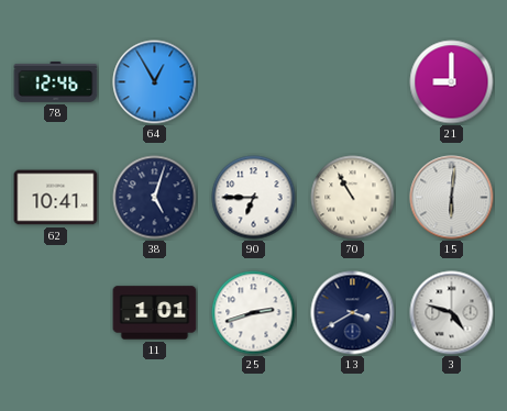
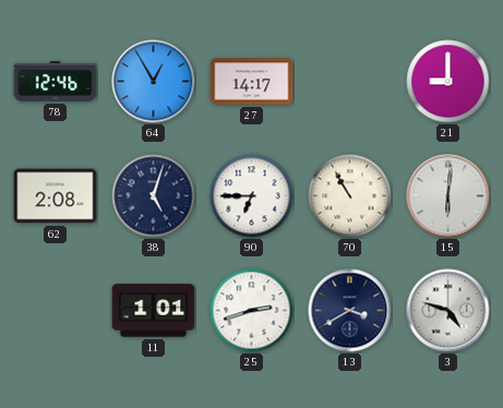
27: none -> 14:17
62: 10:41 -> 2:08
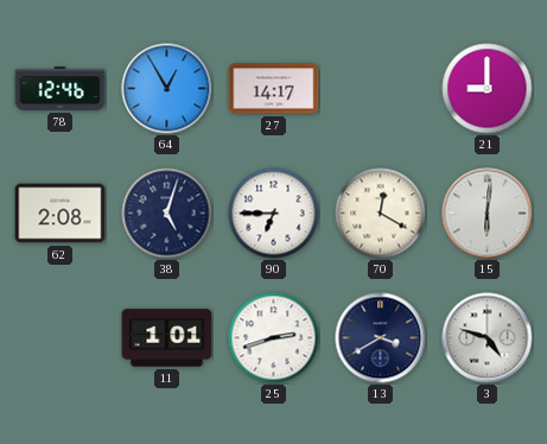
70: 10:55 -> 12:20
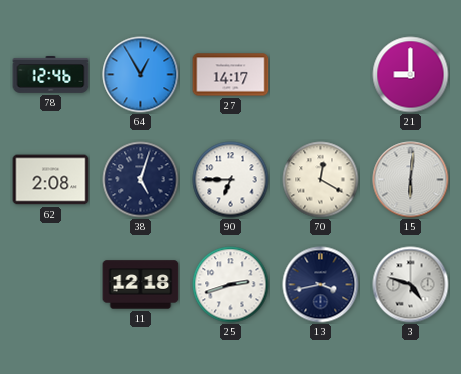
11: 1:01 -> 12:18
13: 3:40 -> 3:43
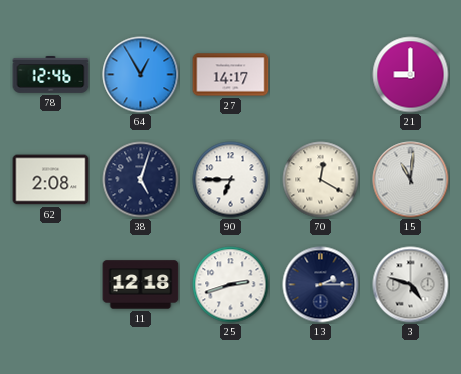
15: 6:01 -> 11:01
13: 3:43 -> 2:15
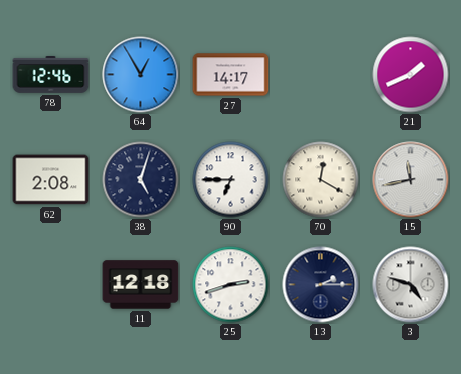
21: 9:00 -> 1:41
15: 11:01 -> 11:43
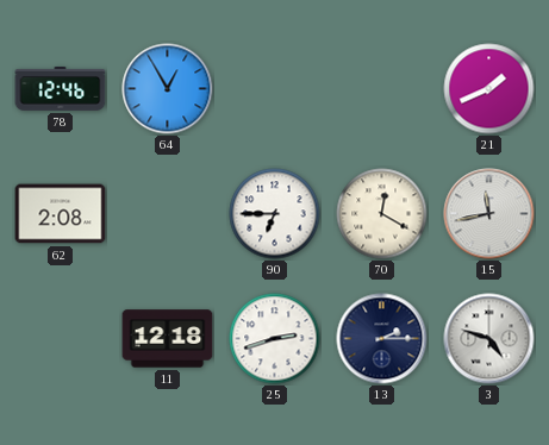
27: 14:17 -> none
38: 5:03 -> none
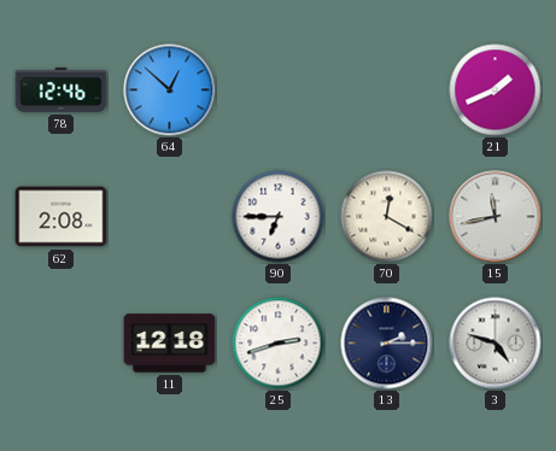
64: 12:55 -> 12:52
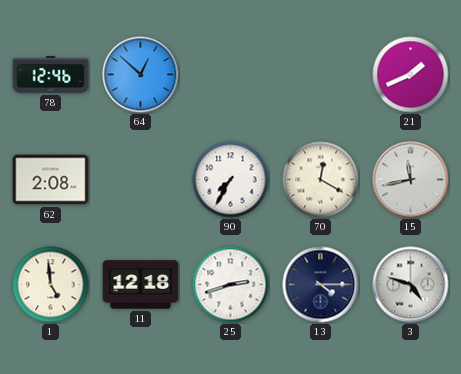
90: 6:45 -> 7:35
1: none -> 4:59
13: 2:15 -> 4:15
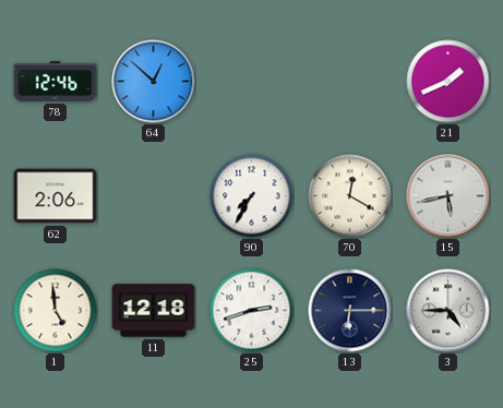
62: 2:08 -> 2:06
15: 11:43 -> 5:43
13: 4:15 -> 6:15
3: 4:48 -> 4:45
